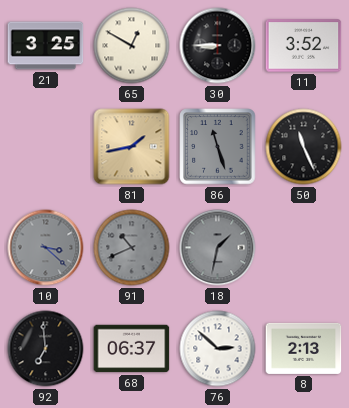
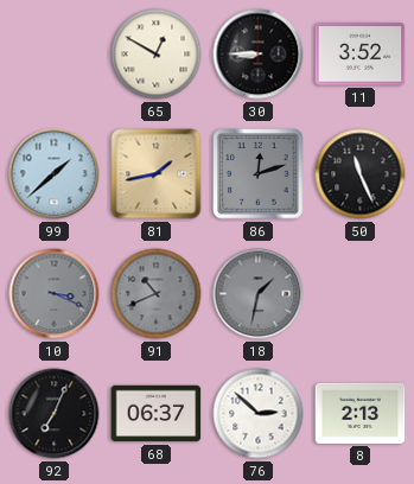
21: 3:25 -> none
99: none -> 1:38
86: 11:27 -> 12:12
10: 3:22 -> 3:19
92: 6:59 -> 7:04
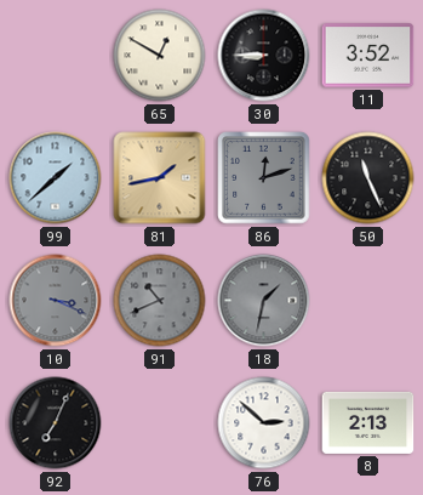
68: 06:37 -> none
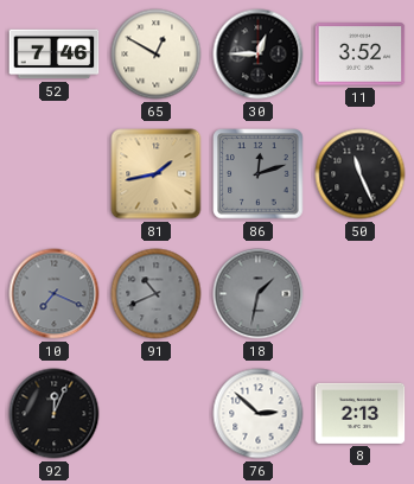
52: none -> 7:46
30: 8:45 -> 12:45
99: 1:38 -> none
10: 3:19 -> 7:19
92: 7:04 -> 12:04
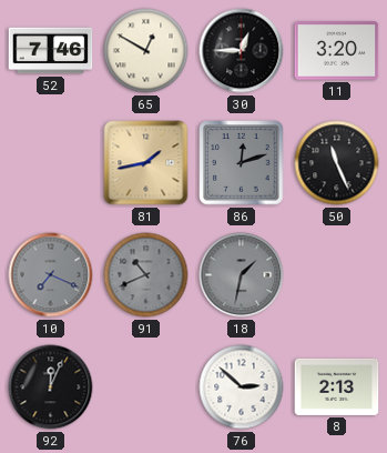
11: 3:52 -> 3:20
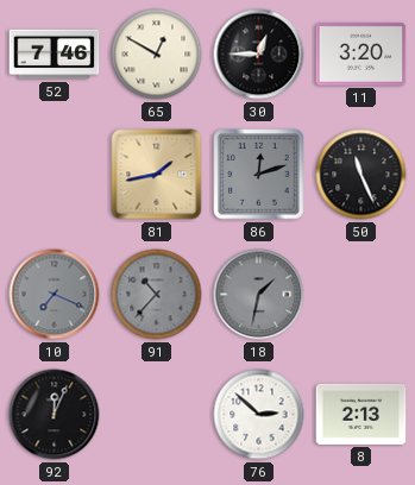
91: 10:41 -> 10:37
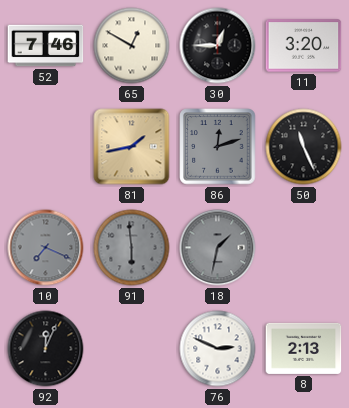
91: 10:37 -> 5:59
76: 2:52 -> 2:49
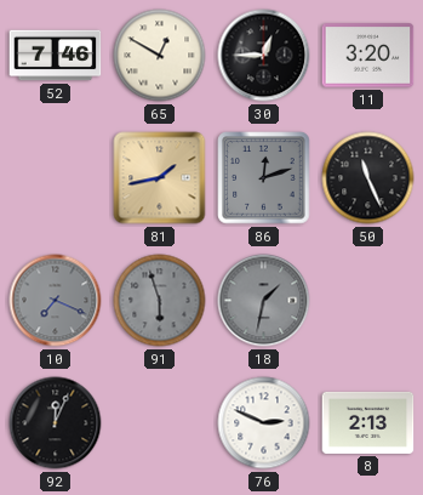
91: 5:59 -> 5:57
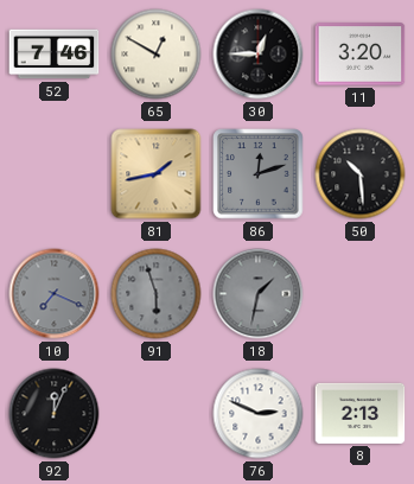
50: 11:26 -> 10:29
